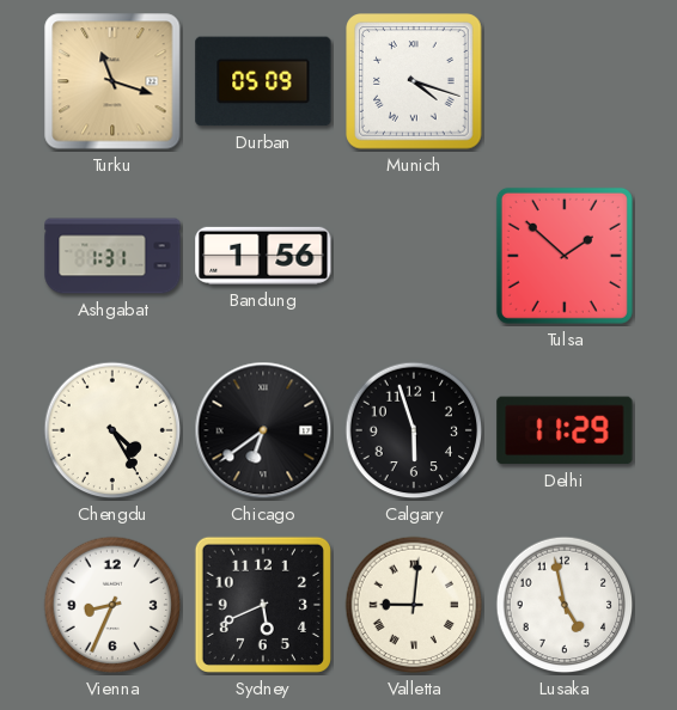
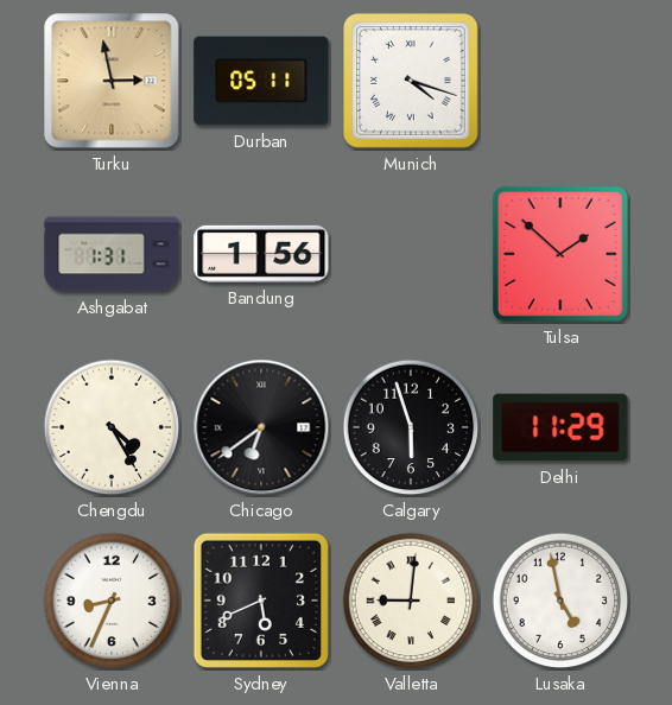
Turku: 11:18 -> 2:58
Durban: 05:09 -> 05:11
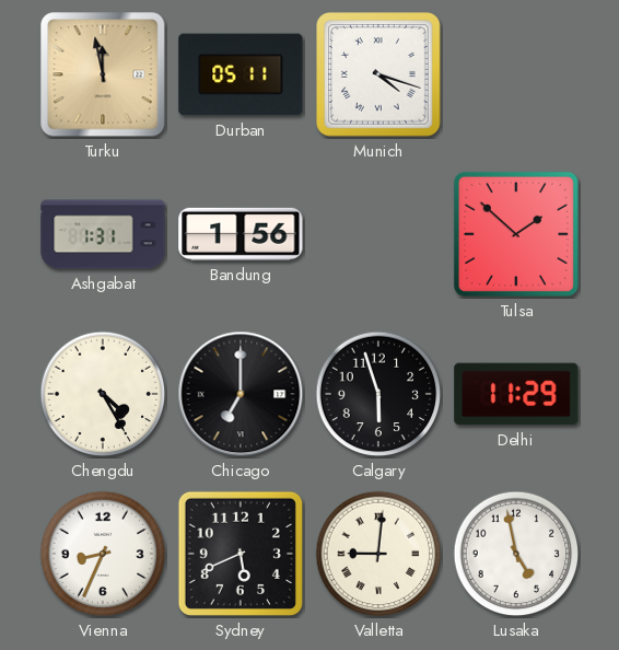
Turku: 2:58 -> 11:58
Chicago: 6:39 -> 7:00
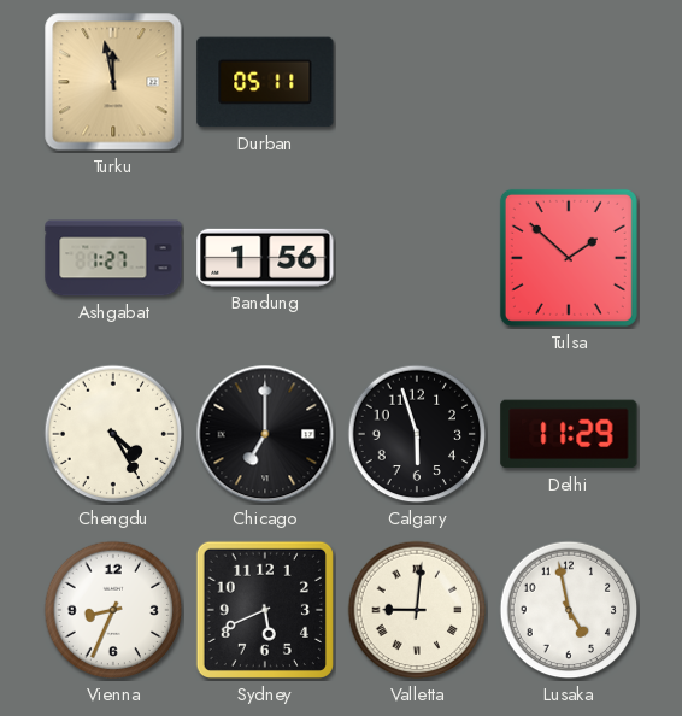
Munich: 4:18 -> none
Ashgabat: 1:31 -> 1:27
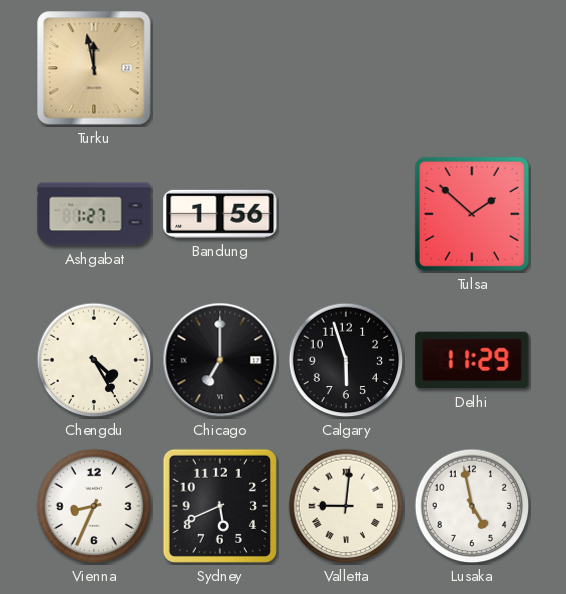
Durban: 05:11 -> none
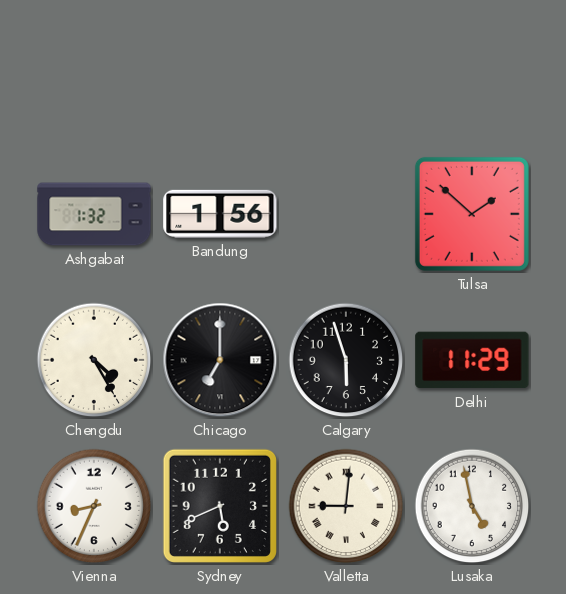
Turku: 11:58 -> none
Ashgabat: 1:27 -> 1:32
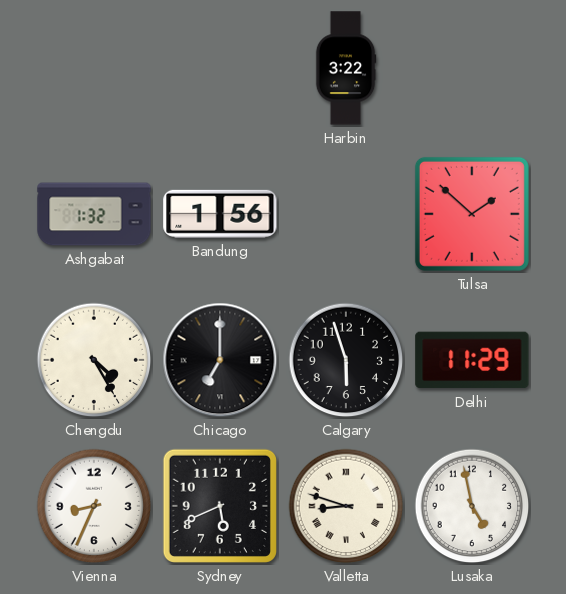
Harbin: none -> 3:22
Valletta: 9:01 -> 8:48
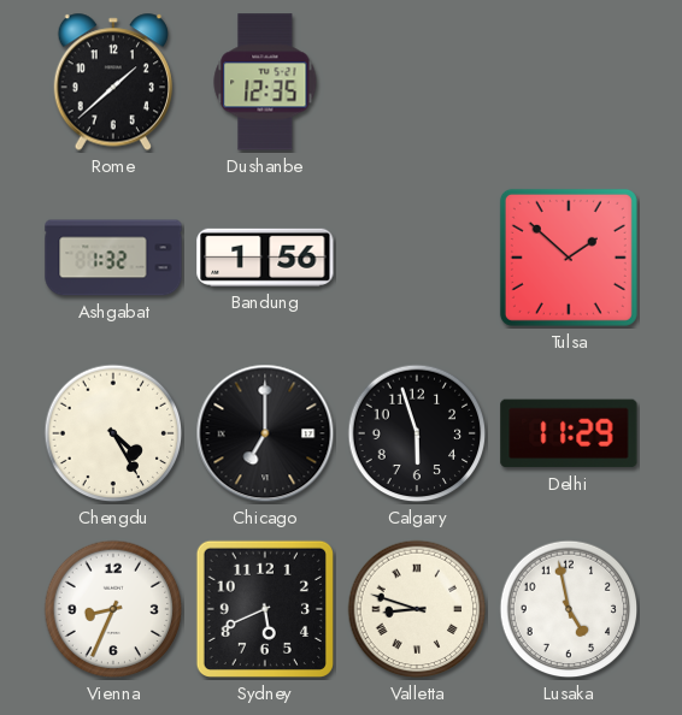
Rome: none -> 1:38
Dushanbe: none -> 12:35
Harbin: 3:22 -> none
